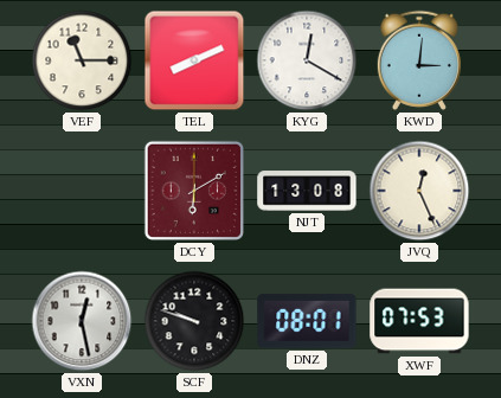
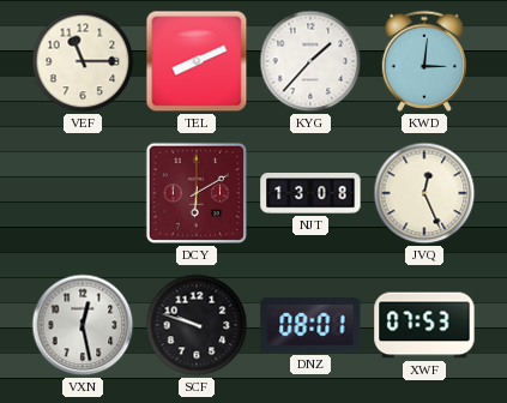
KYG: 12:20 -> 1:37
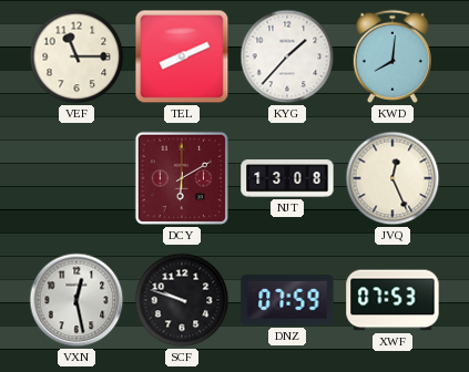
KWD: 3:01 -> 8:01
DNZ: 08:01 -> 07:59
